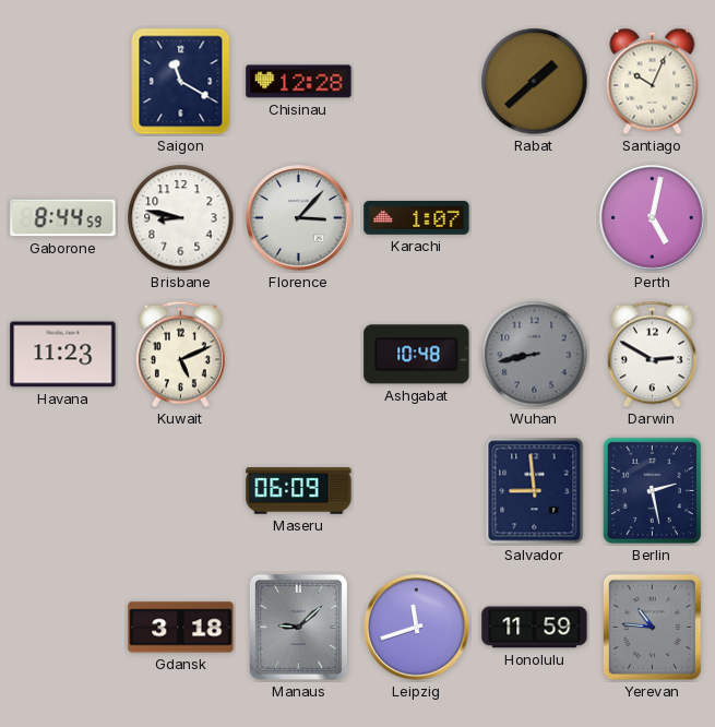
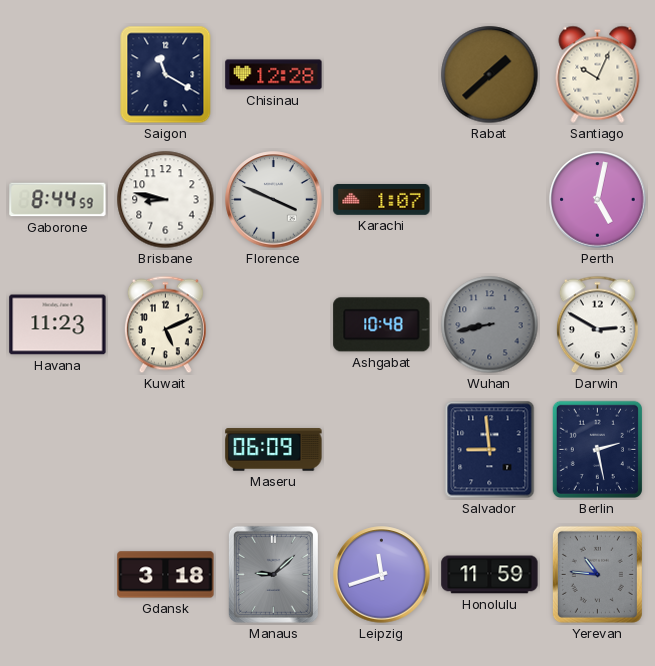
Florence: 3:07 -> 3:49
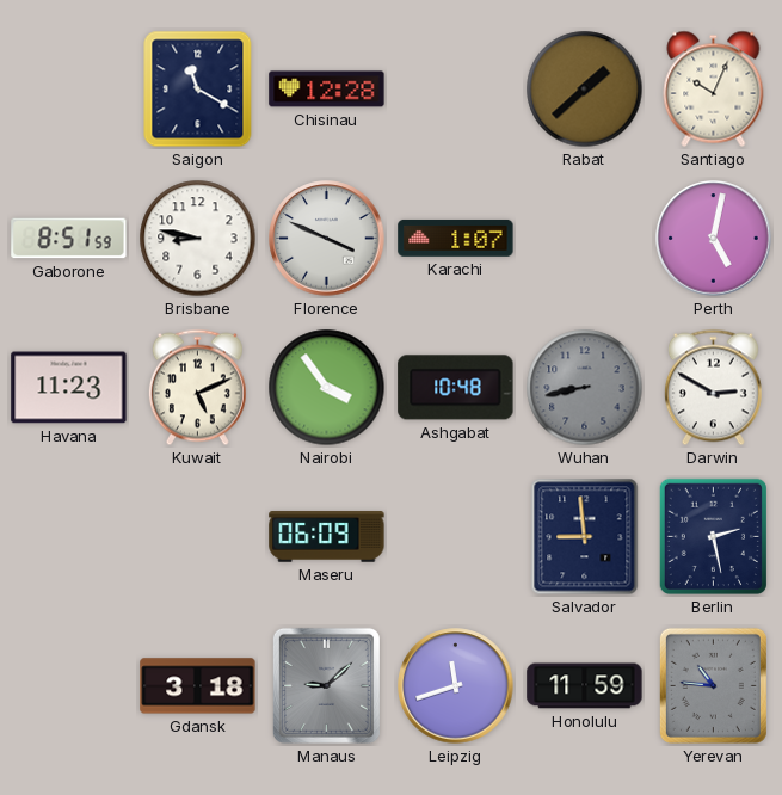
Gaborone: 8:44 -> 8:51
Nairobi: none -> 3:54
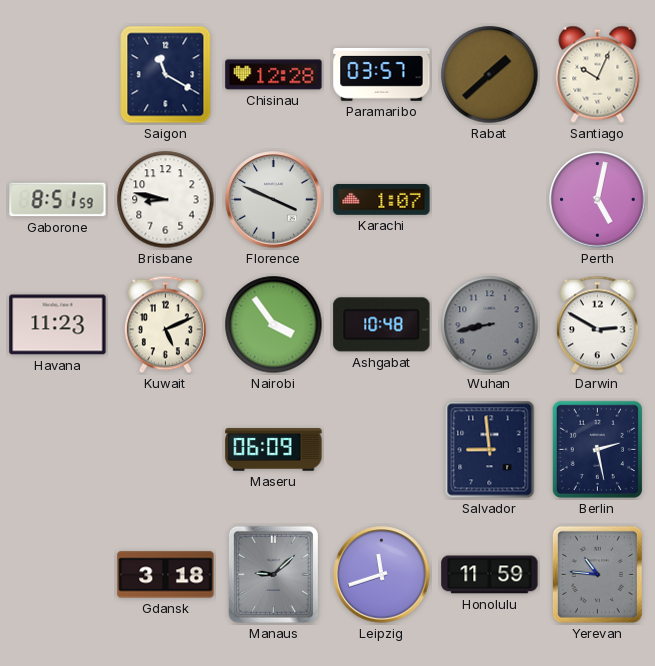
Paramaribo: none -> 03:57
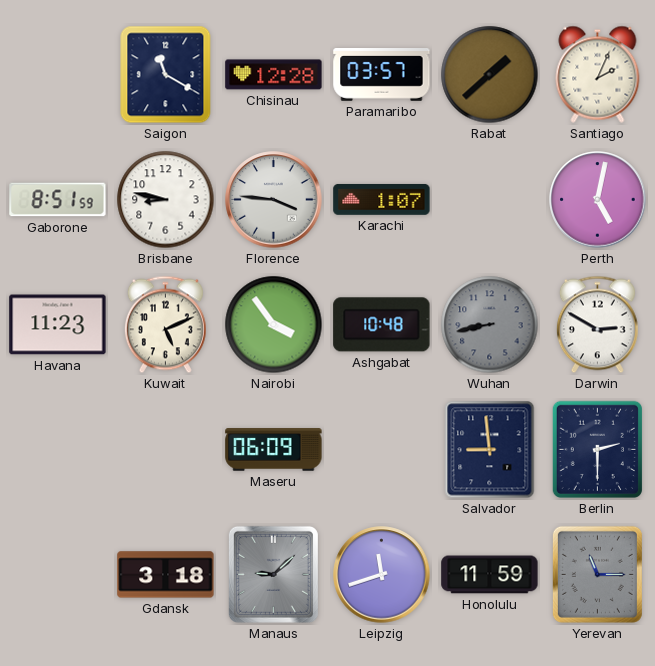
Santiago: 10:04 -> 2:04
Florence: 3:49 -> 3:46
Berlin: 2:28 -> 2:30
Yerevan: 10:46 -> 11:15
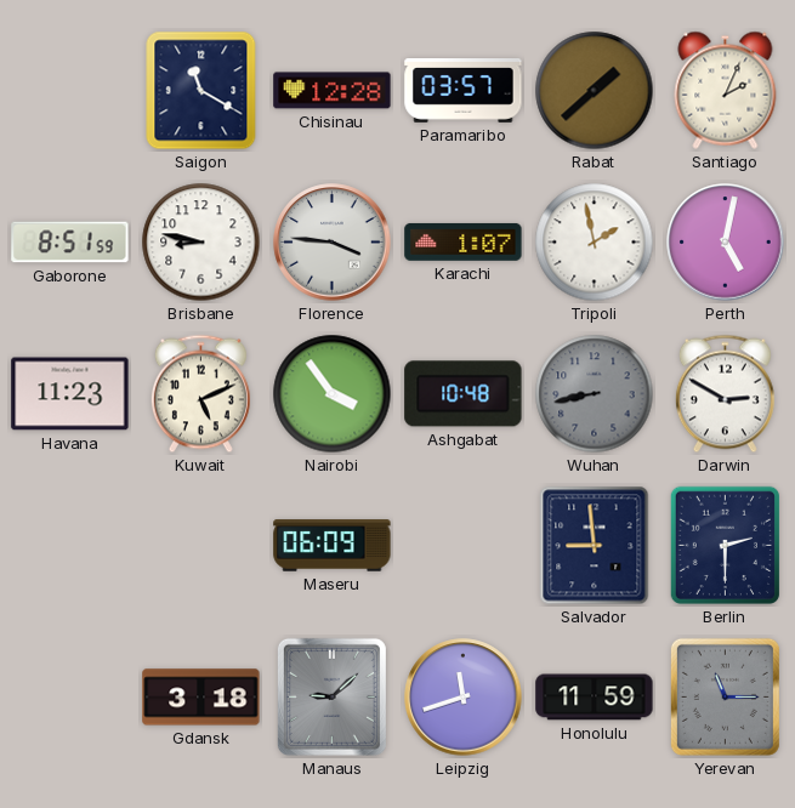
Tripoli: none -> 1:58
